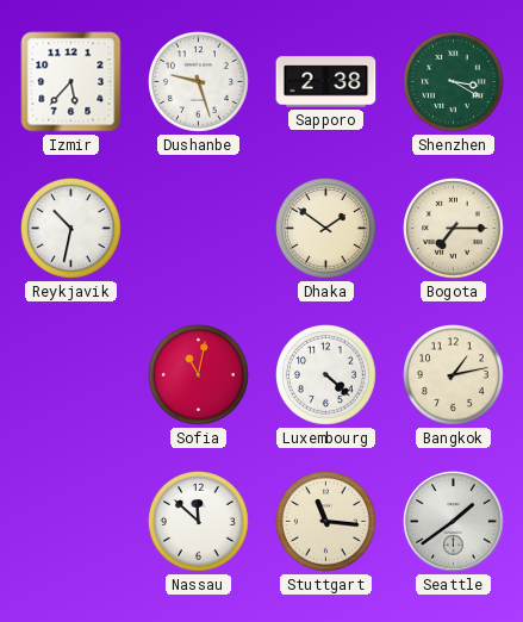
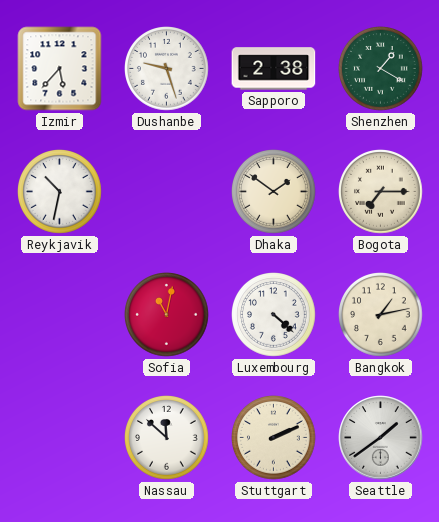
Shenzhen: 3:20 -> 1:20
Stuttgart: 11:16 -> 2:11
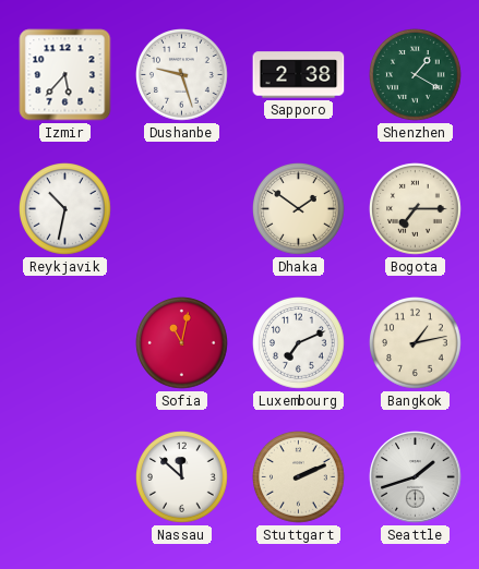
Luxembourg: 4:22 -> 7:11
Seattle: 1:39 -> 1:42
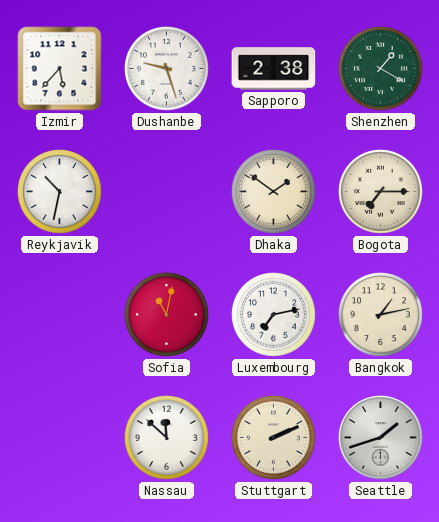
Luxembourg: 7:11 -> 7:13
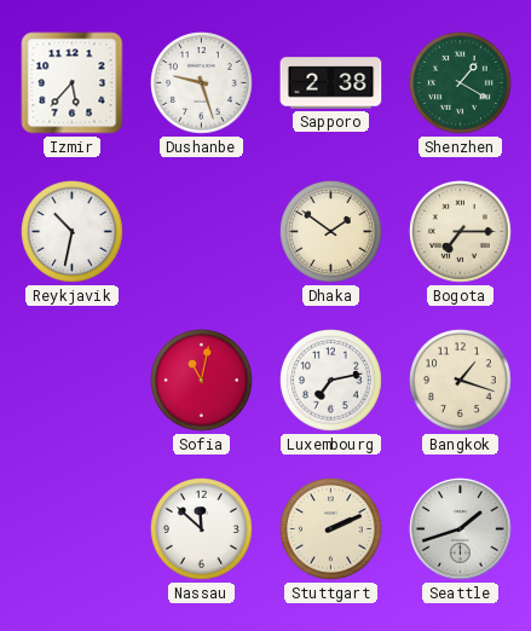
Bangkok: 1:13 -> 1:18
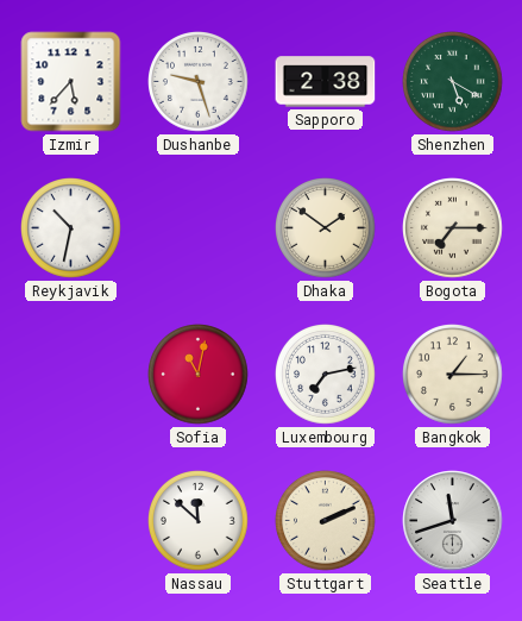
Shenzhen: 1:20 -> 5:20
Bangkok: 1:18 -> 1:15
Seattle: 1:42 -> 11:42
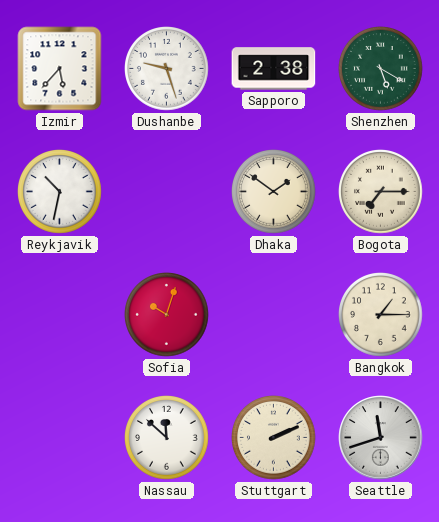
Sofia: 11:02 -> 10:03
Luxembourg: 7:13 -> none
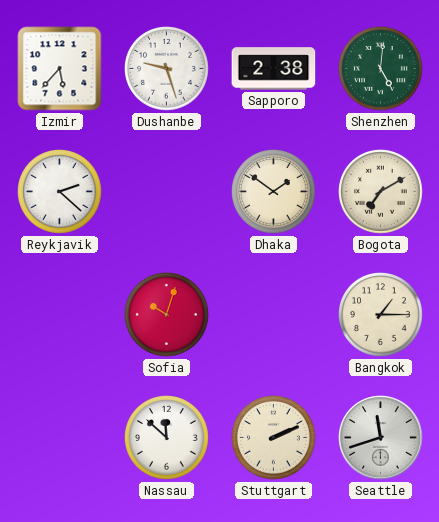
Shenzhen: 5:20 -> 5:01
Reykjavik: 10:32 -> 2:22
Bogota: 7:15 -> 7:10
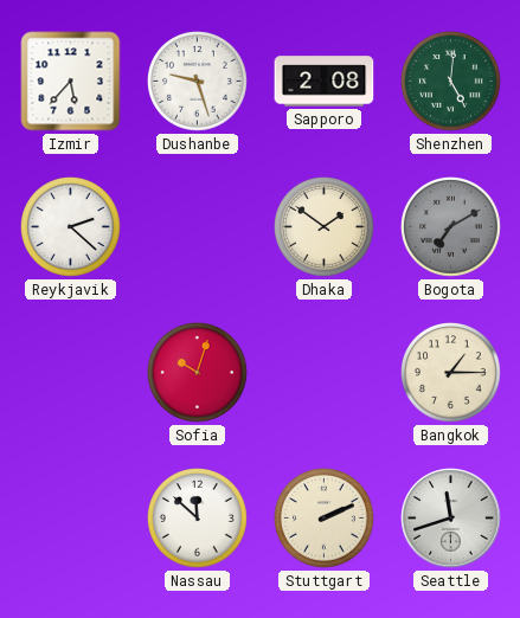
Sapporo: 2:38 -> 2:08
Bogota dial: cream -> grey
